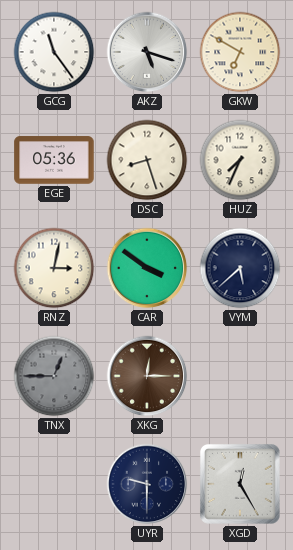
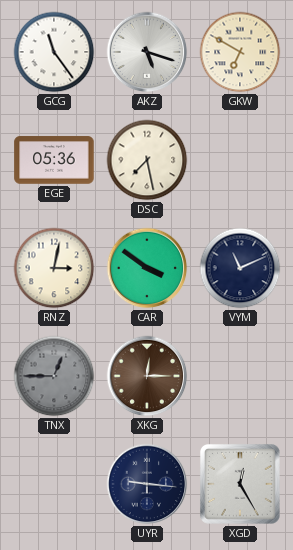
DSC: 8:27 -> 7:28
HUZ: 7:34 -> none
VYM: 5:38 -> 11:11
UYR: 9:30 -> 9:16
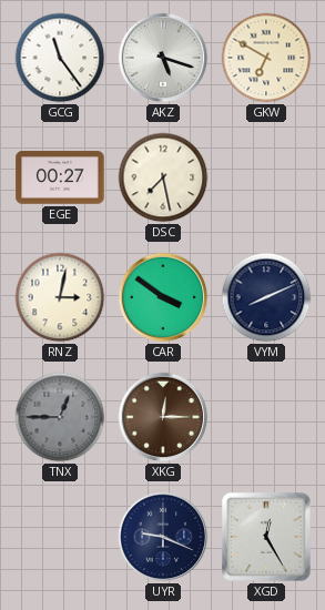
EGE: 05:36 -> 00:27
VYM: 11:11 -> 8:11
UYR: 9:16 -> 9:19
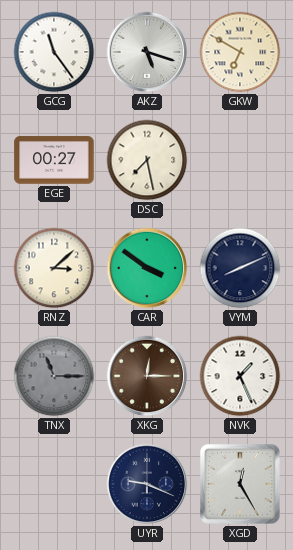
RNZ: 3:02 -> 3:08
TNX: 12:45 -> 11:15
NVK: none -> 1:26
